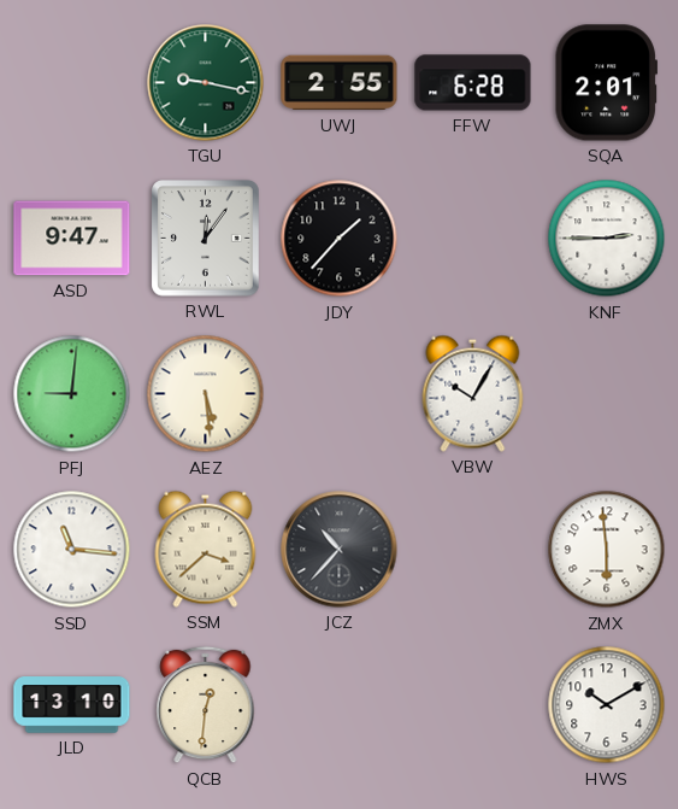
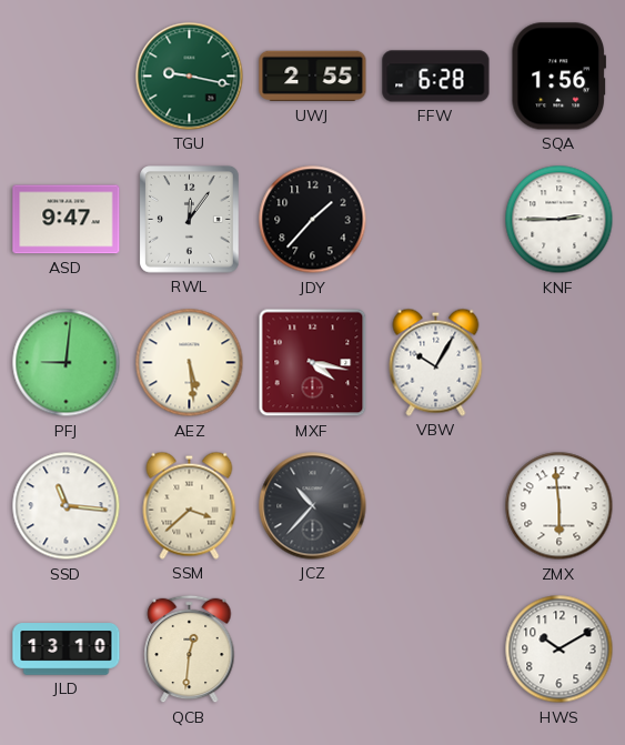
SQA: 2:01 -> 1:56
MXF: none -> 4:17
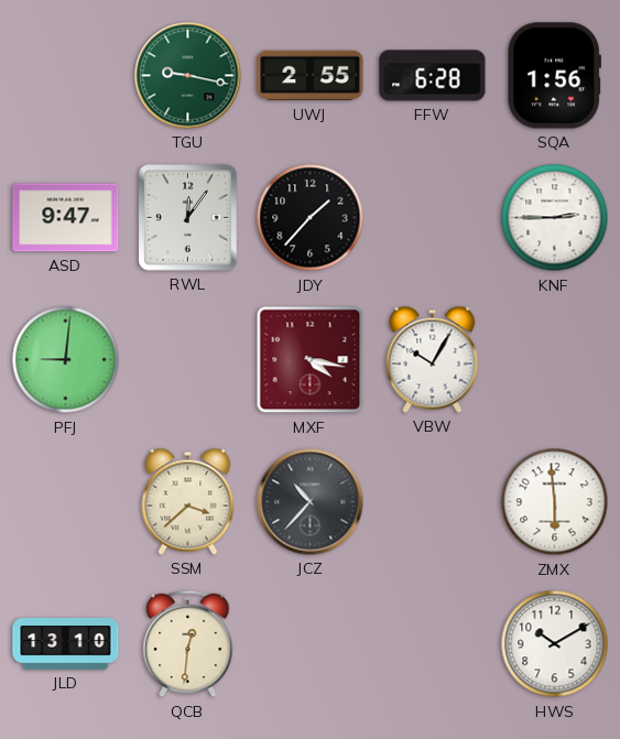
AEZ: 5:29 -> none
SSD: 11:16 -> none
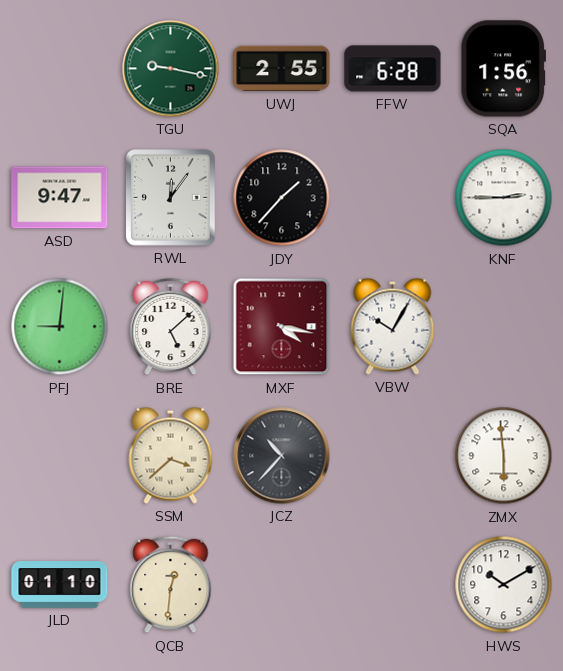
BRE: none -> 5:08
JLD: 13:10 -> 01:10
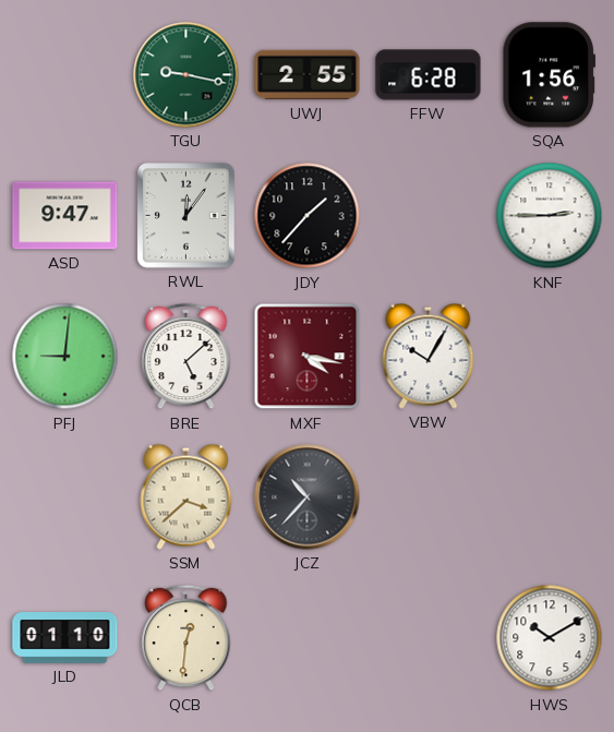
ZMX: 5:59 -> none
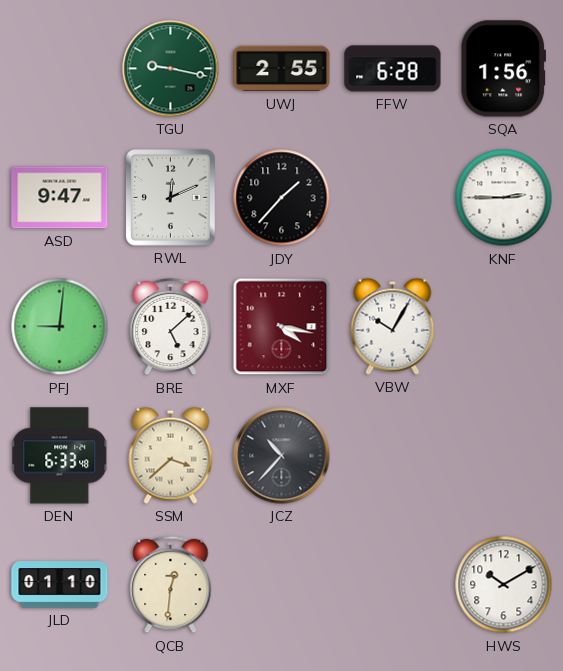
RWL: 12:06 -> 12:11
DEN: none -> 6:33
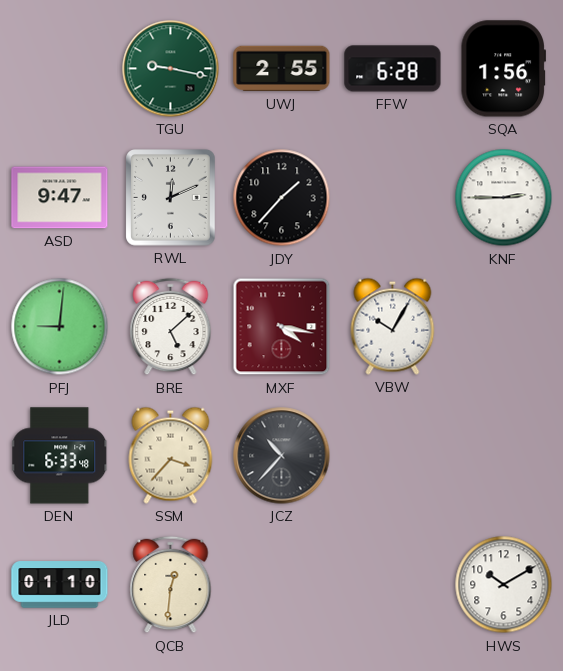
SSM: 3:38 -> 3:37
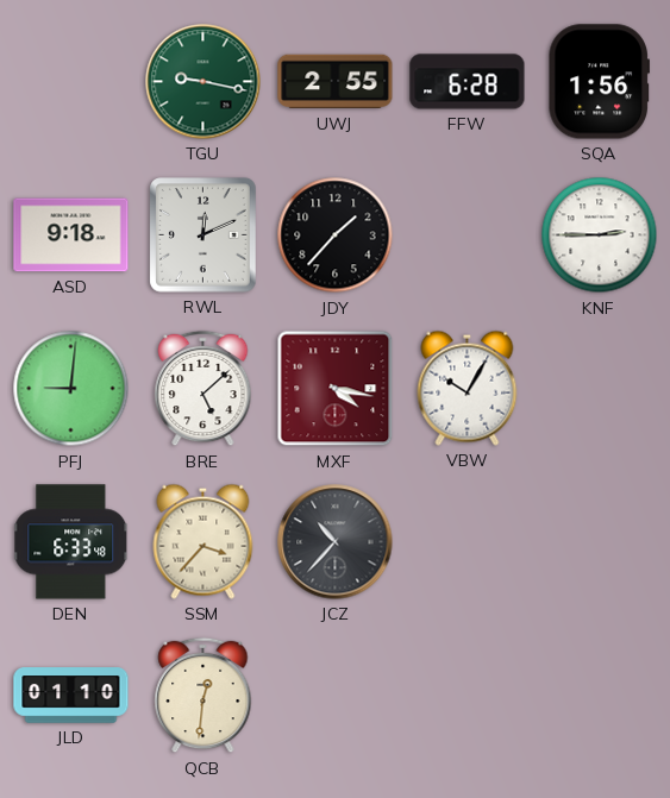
ASD: 9:47 -> 9:18
HWS: 10:10 -> none
